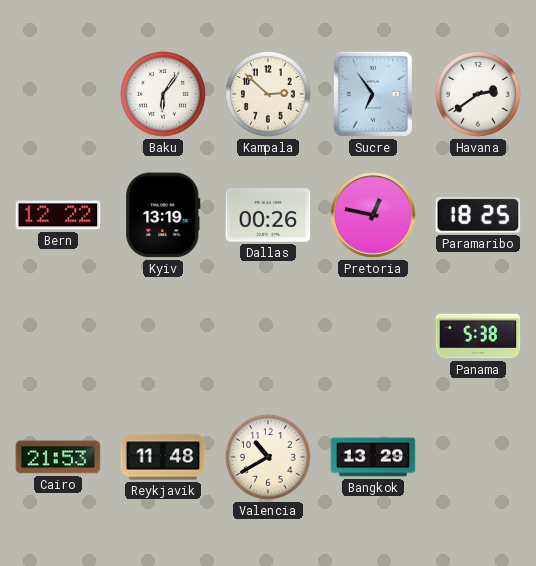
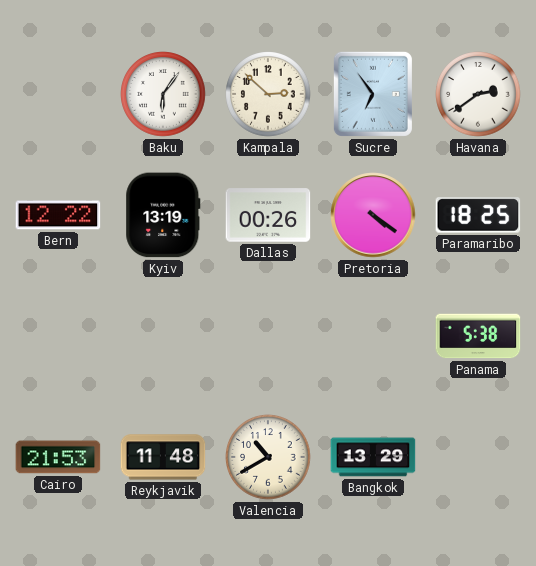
Pretoria: 12:47 -> 4:21
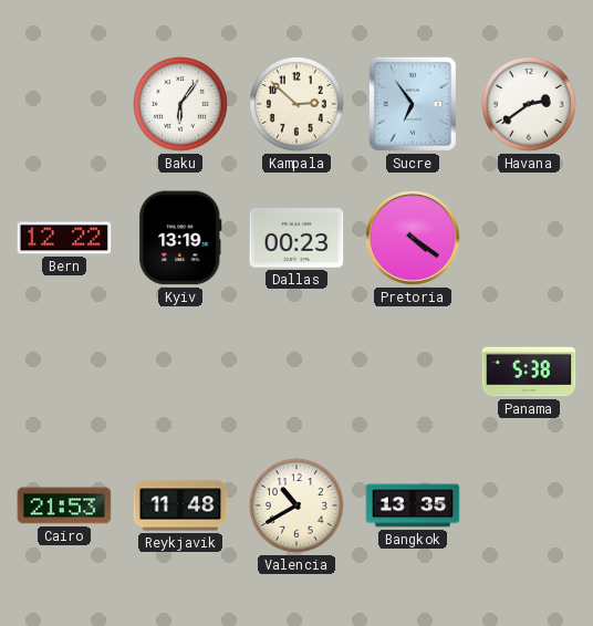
Dallas: 00:26 -> 00:23
Paramaribo: 18:25 -> none
Bangkok: 13:29 -> 13:35
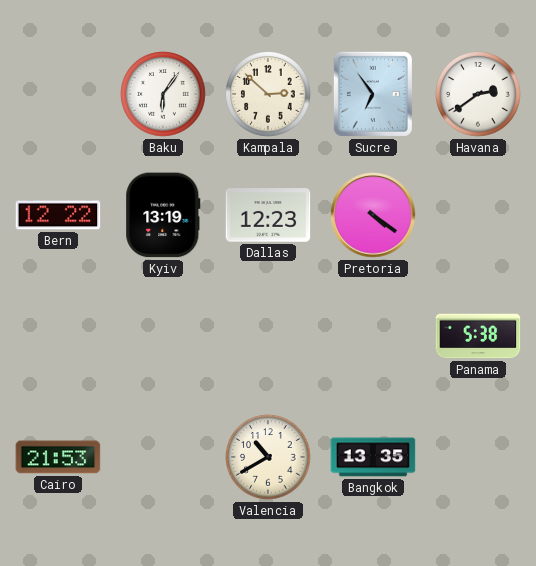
Dallas: 00:23 -> 12:23
Reykjavik: 11:48 -> none
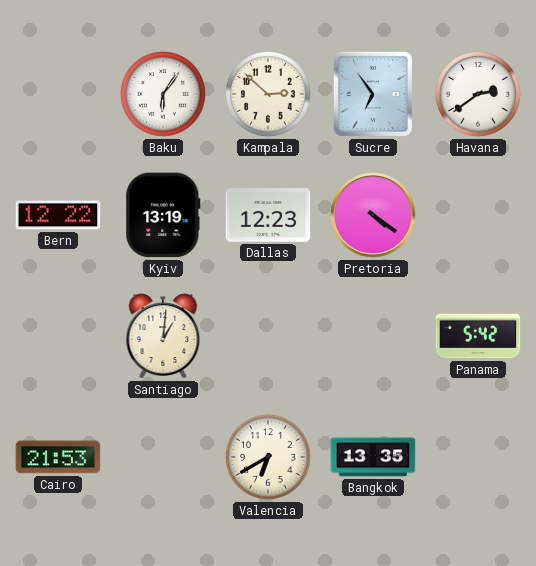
Santiago: none -> 1:01
Panama: 5:38 -> 5:42
Valencia: 10:40 -> 6:40
